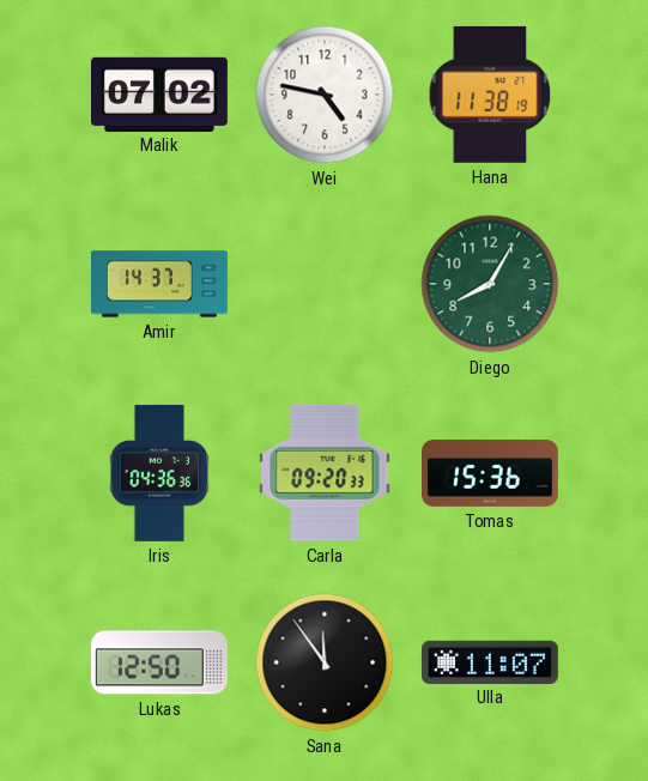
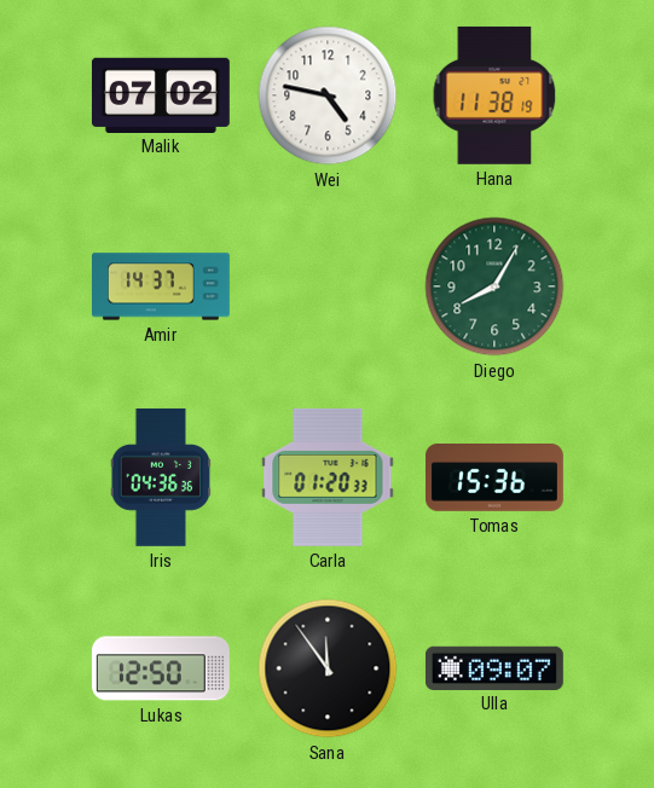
Carla: 09:20 -> 01:20
Ulla: 11:07 -> 09:07
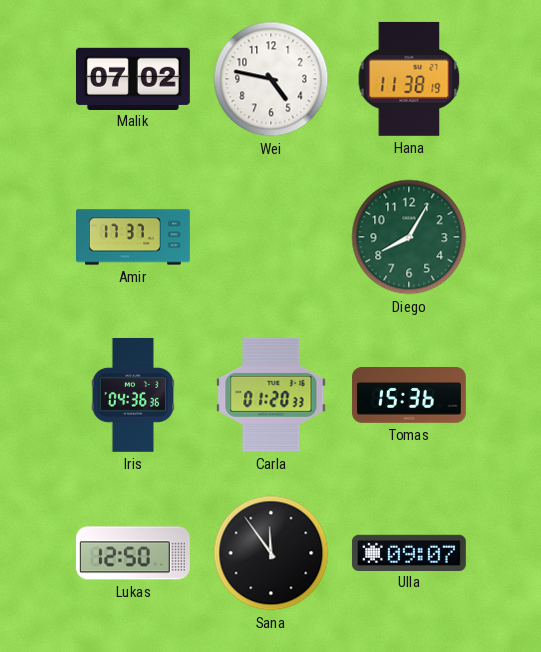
Amir: 14:37 -> 17:37
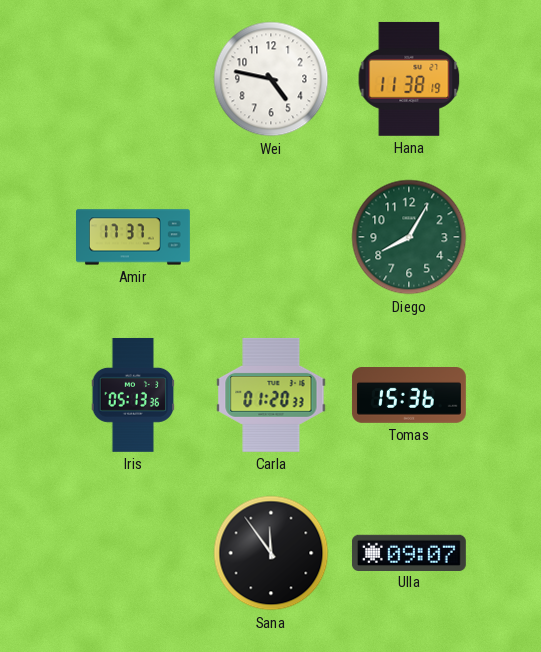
Malik: 07:02 -> none
Iris: 04:36 -> 05:13
Lukas: 12:50 -> none
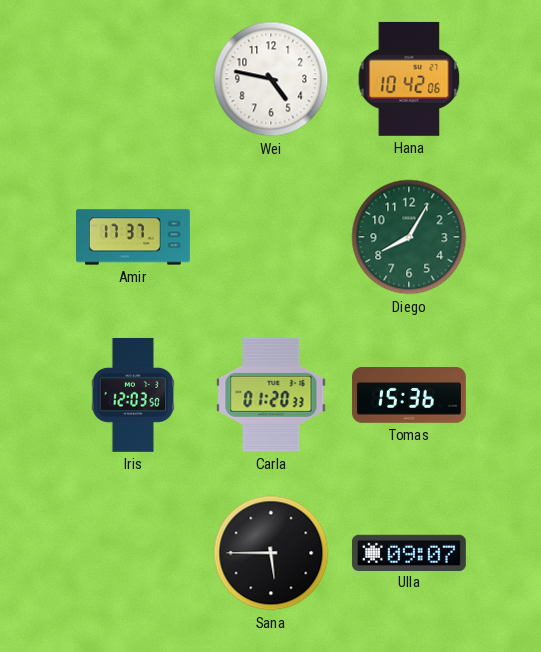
Hana: 11:38 -> 10:42
Iris: 05:13 -> 12:03
Sana: 11:54 -> 5:45
